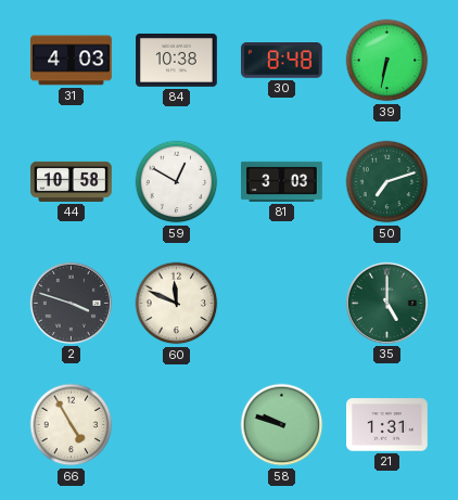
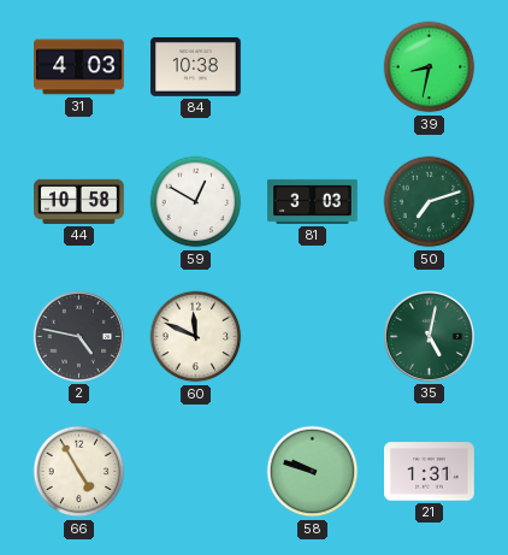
30: 8:48 -> none
39: 6:32 -> 8:32
2: 3:48 -> 4:47
35: 5:00 -> 5:02
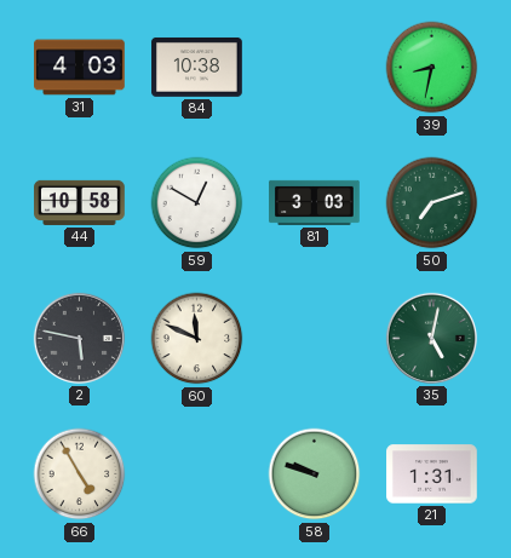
2: 4:47 -> 5:47
